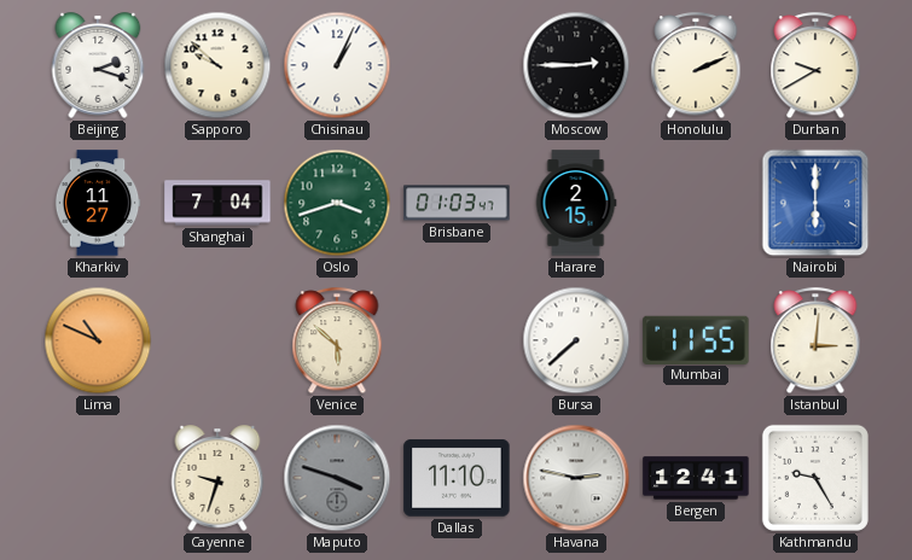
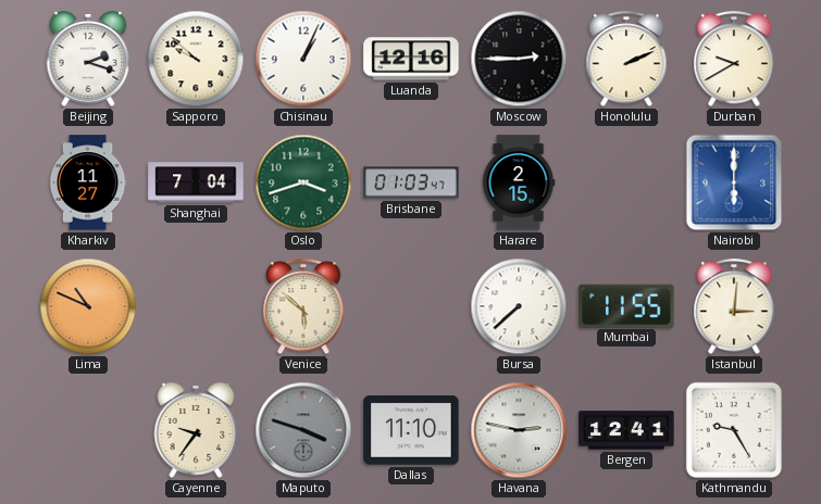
Luanda: none -> 12:16
Cayenne: 9:33 -> 9:36
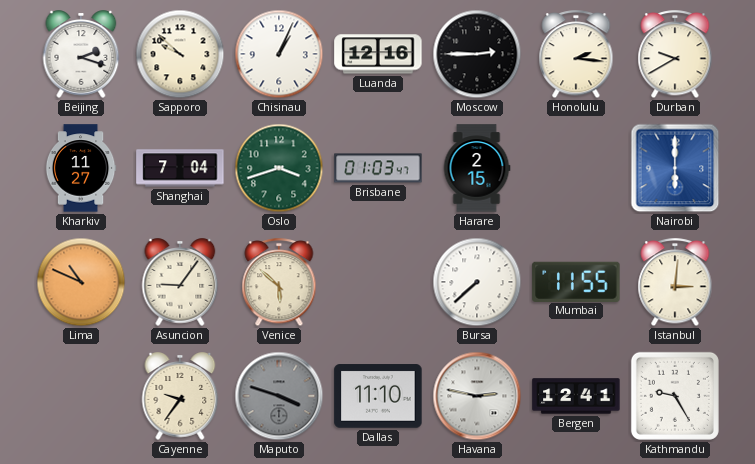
Honolulu: 2:11 -> 2:16
Asuncion: none -> 9:06
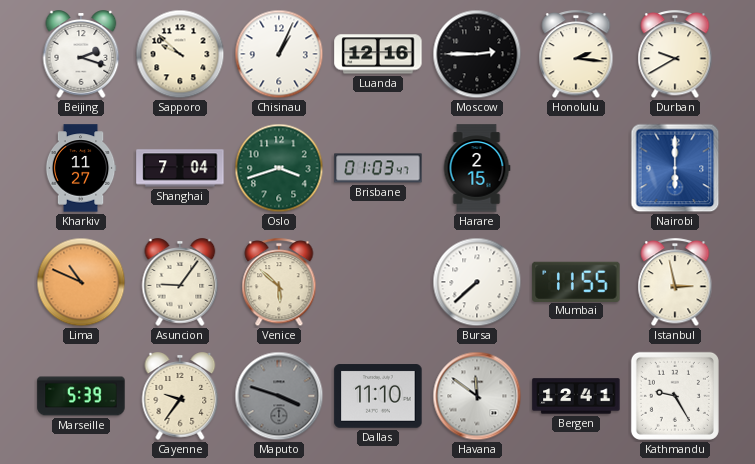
Istanbul: 3:01 -> 2:58
Marseille: none -> 5:39
Havana: 2:47 -> 11:51
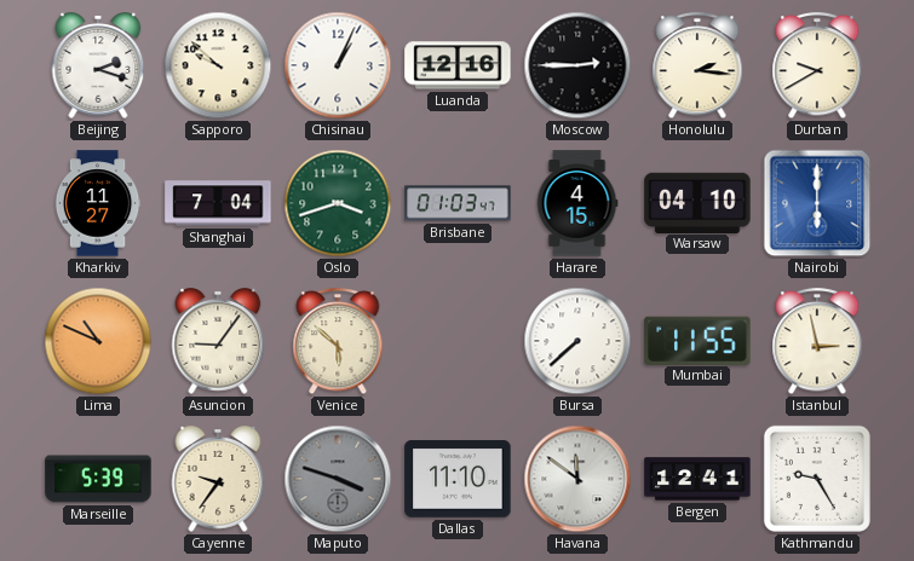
Harare: 2:15 -> 4:15
Warsaw: none -> 04:10
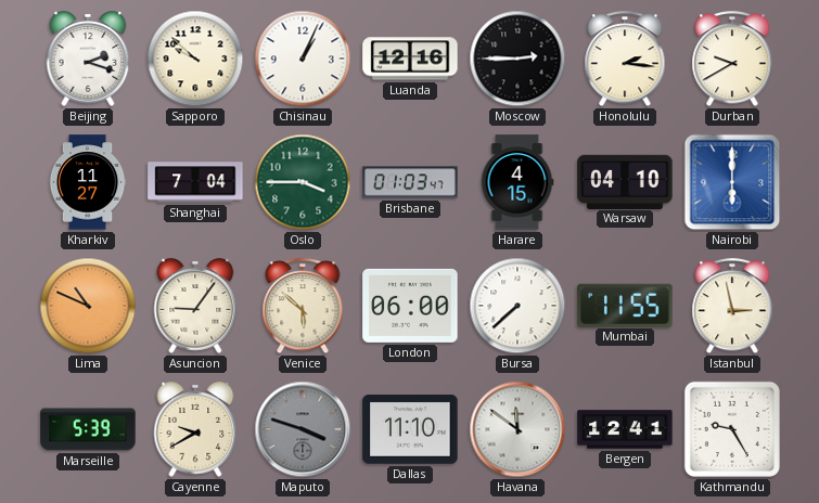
Oslo: 3:42 -> 3:45
London: none -> 06:00
Cayenne: 9:36 -> 9:40
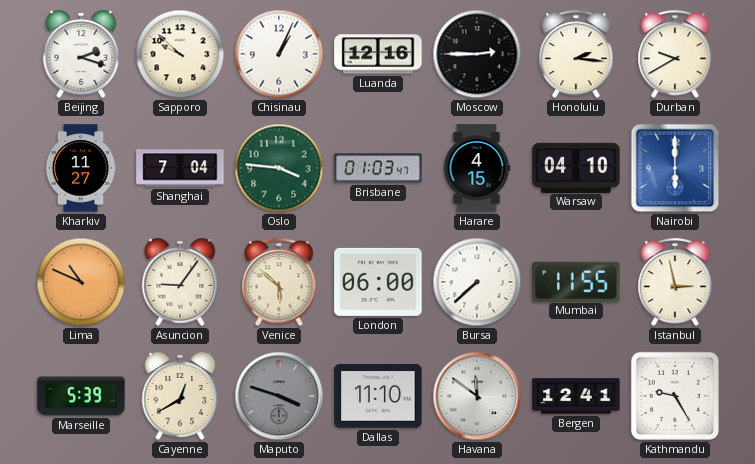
Oslo: 3:45 -> 3:46
Cayenne: 9:40 -> 12:40
